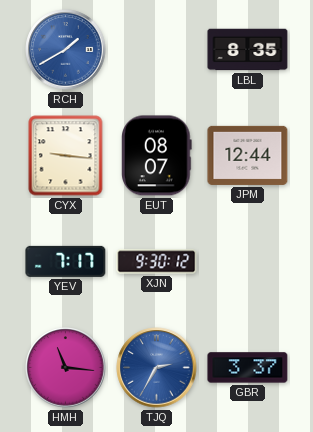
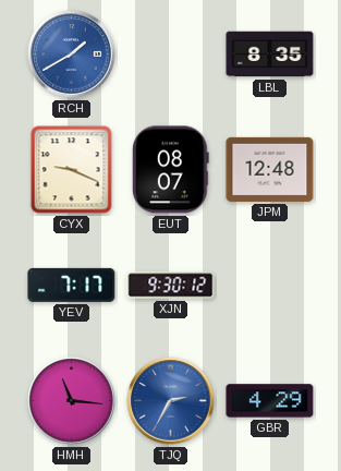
CYX: 9:16 -> 9:19
JPM: 12:44 -> 12:48
GBR: 3:37 -> 4:29
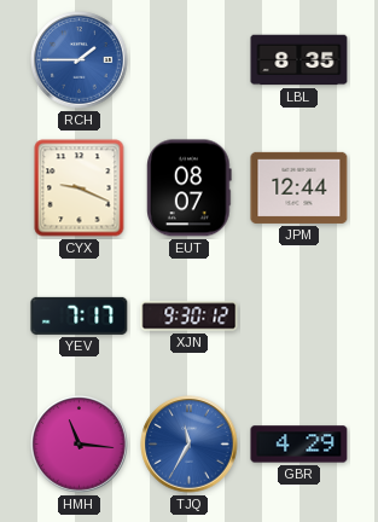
RCH: 1:40 -> 1:45
JPM: 12:48 -> 12:44
TJQ: 2:35 -> 11:35
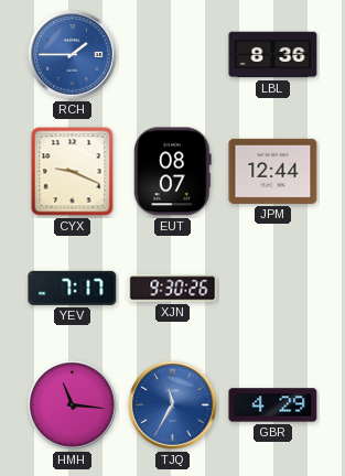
LBL: 8:35 -> 8:36
XJN: 9:30:12 -> 9:30:26
